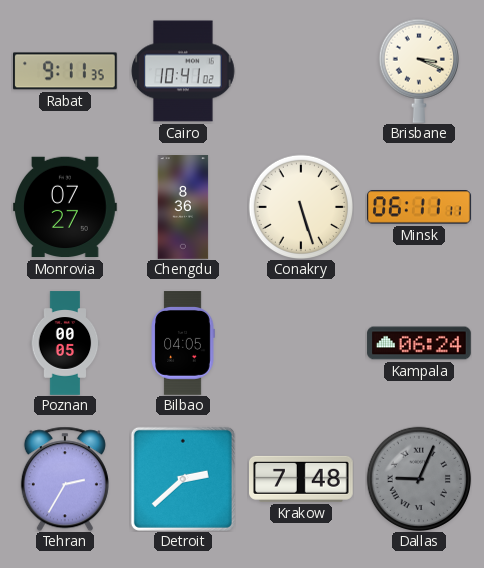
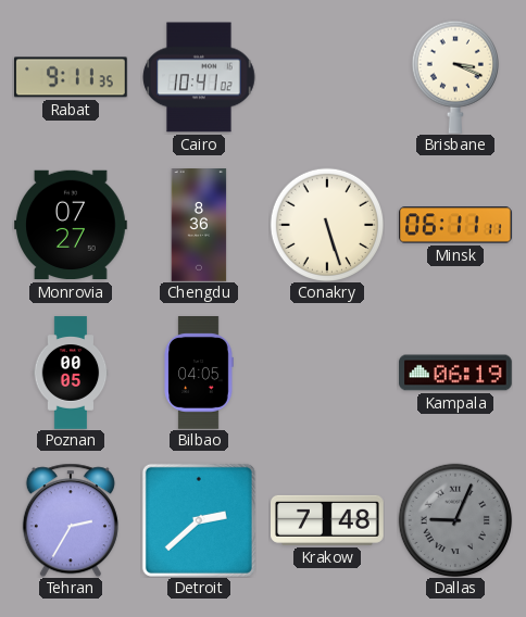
Kampala: 06:24 -> 06:19
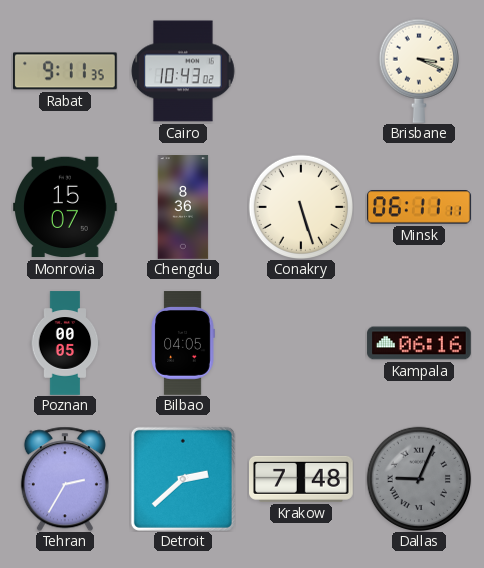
Cairo: 10:41 -> 10:43
Monrovia: 07:27 -> 15:07
Kampala: 06:19 -> 06:16
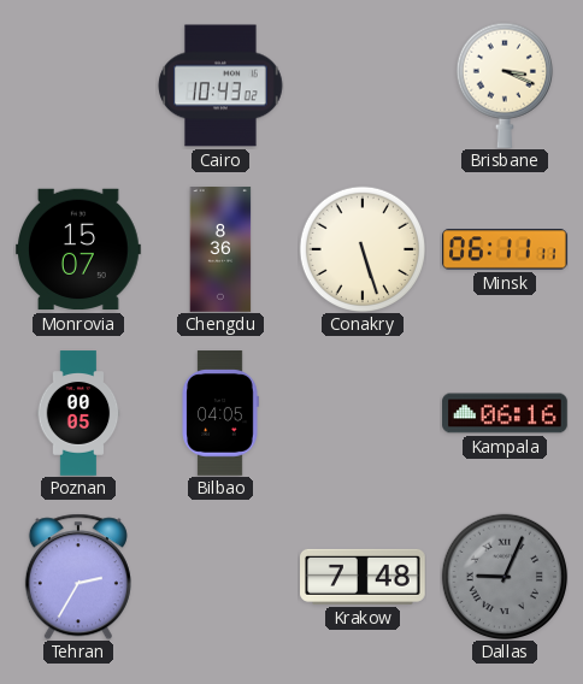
Rabat: 9:11 -> none
Detroit: 2:38 -> none
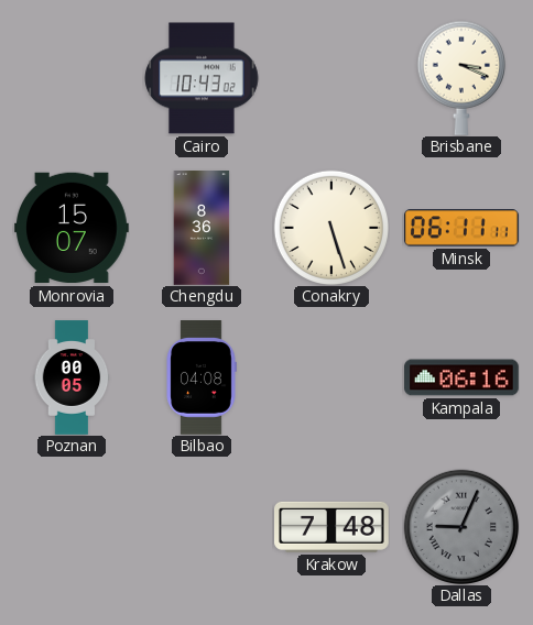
Bilbao: 04:05 -> 04:08
Tehran: 2:35 -> none
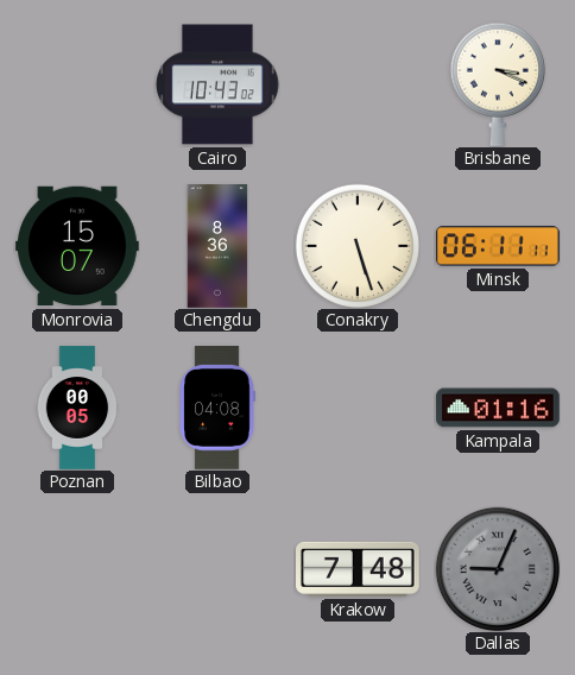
Kampala: 06:16 -> 01:16
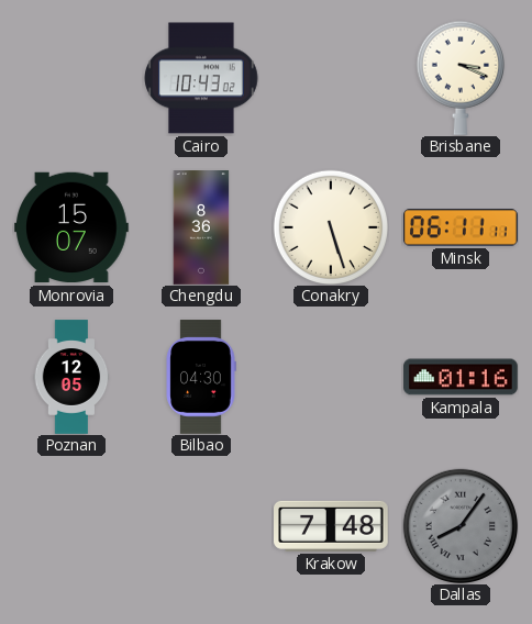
Poznan: 00:05 -> 12:05
Bilbao: 04:08 -> 04:30
Dallas: 9:04 -> 8:06
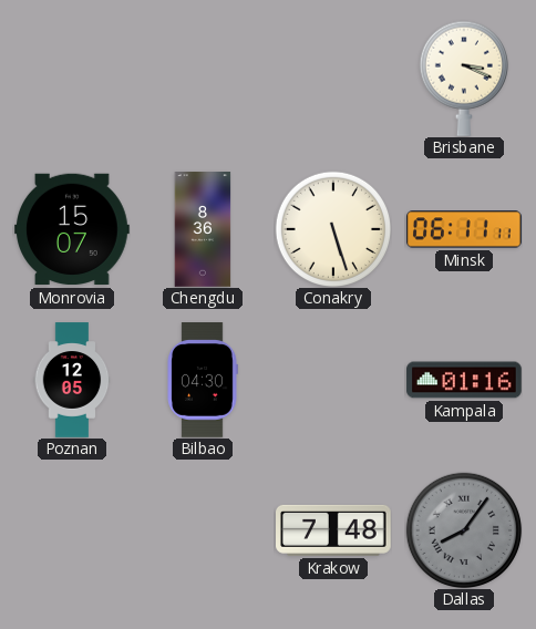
Cairo: 10:43 -> none
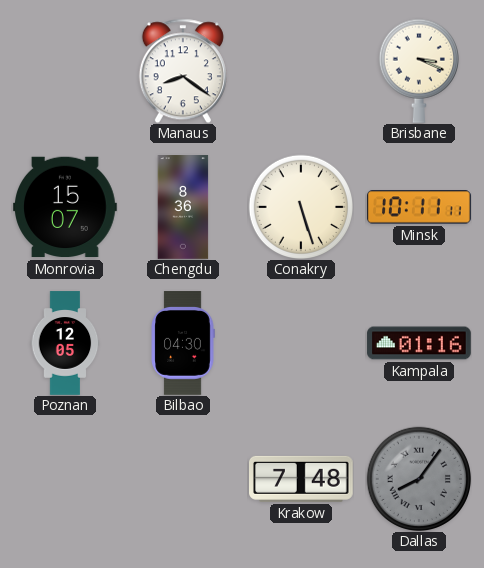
Manaus: none -> 8:21
Minsk: 06:11 -> 10:11
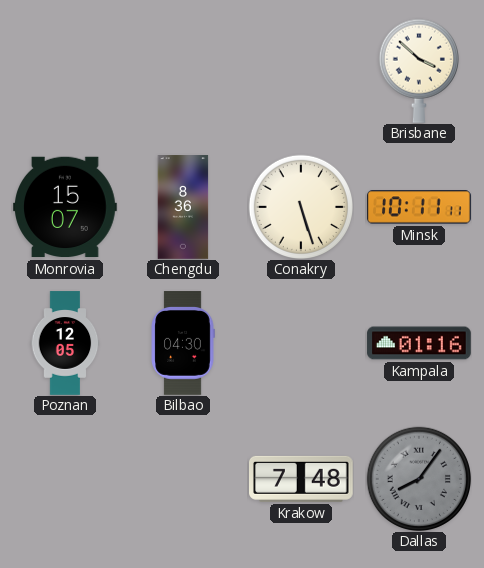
Manaus: 8:21 -> none
Brisbane: 3:19 -> 3:52
